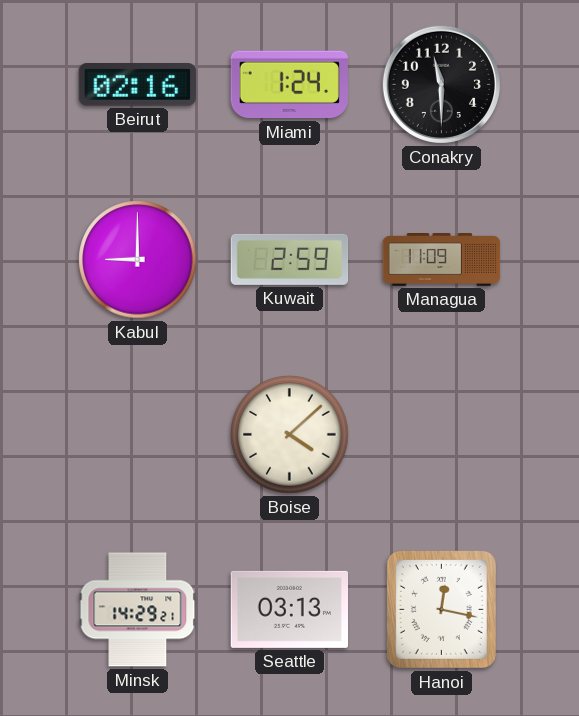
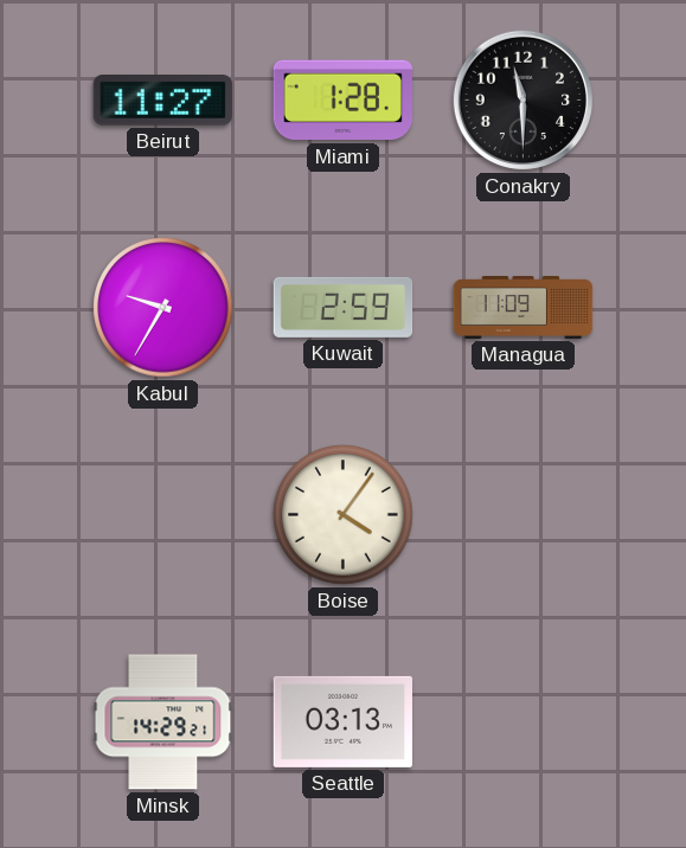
Beirut: 02:16 -> 11:27
Miami: 1:24 -> 1:28
Kabul: 9:00 -> 9:35
Boise: 4:08 -> 4:06
Hanoi: 12:17 -> none
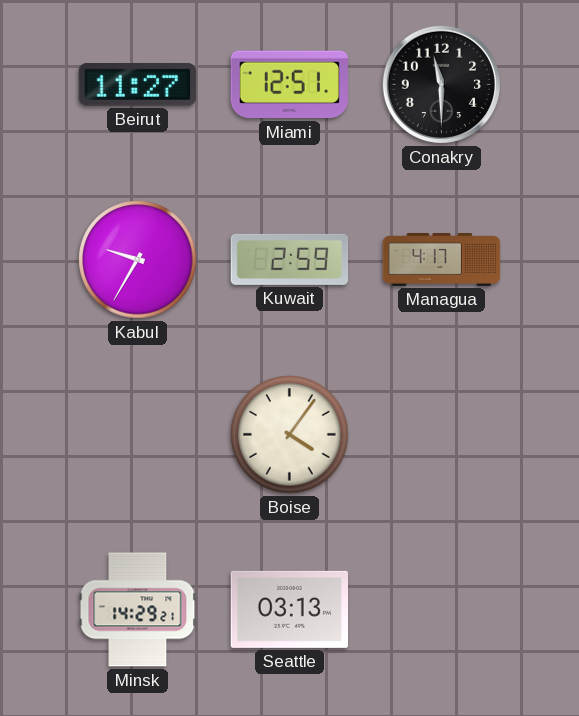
Miami: 1:28 -> 12:51
Managua: 11:09 -> 4:17
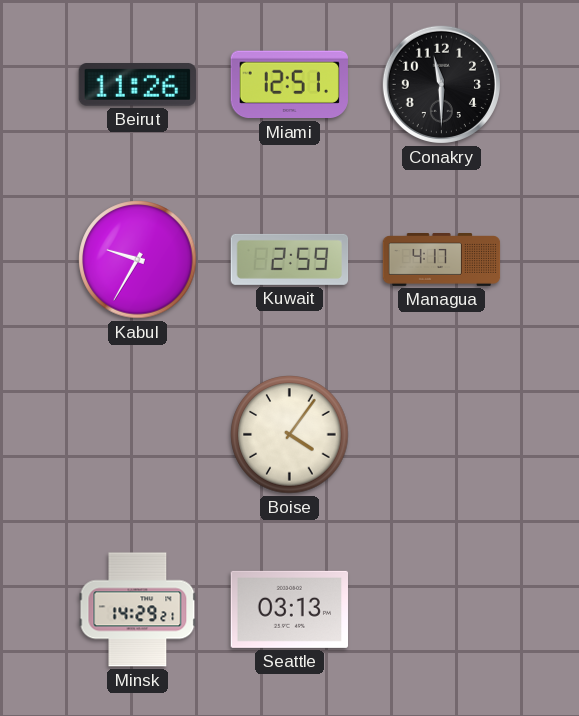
Beirut: 11:27 -> 11:26
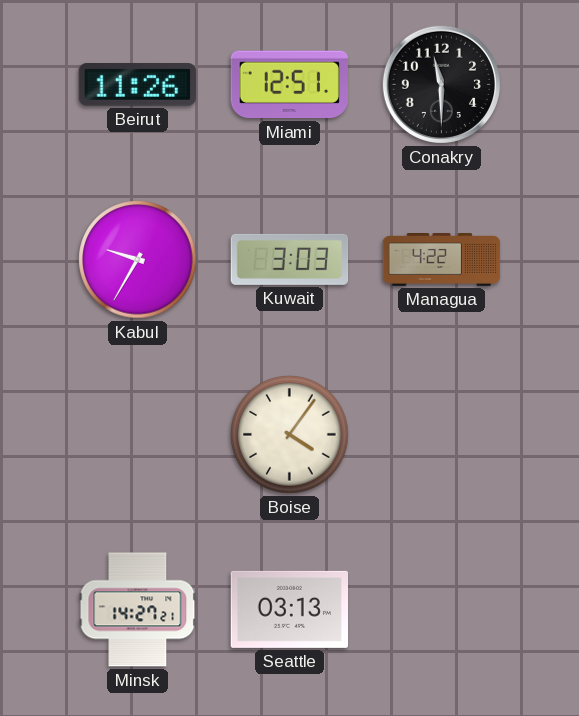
Kuwait: 2:59 -> 3:03
Managua: 4:17 -> 4:22
Minsk: 14:29 -> 14:27
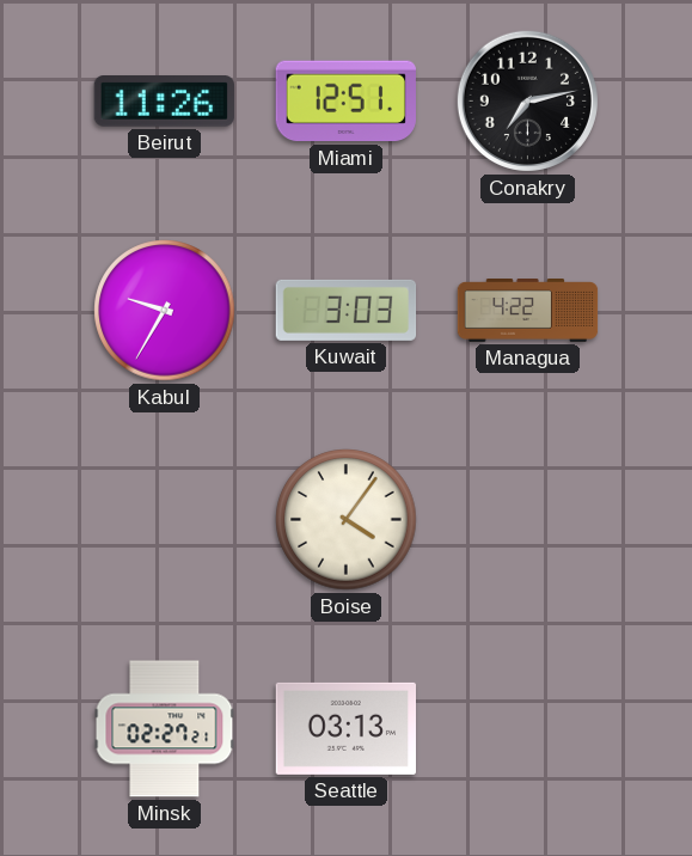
Conakry: 11:30 -> 7:13
Minsk: 14:27 -> 02:27
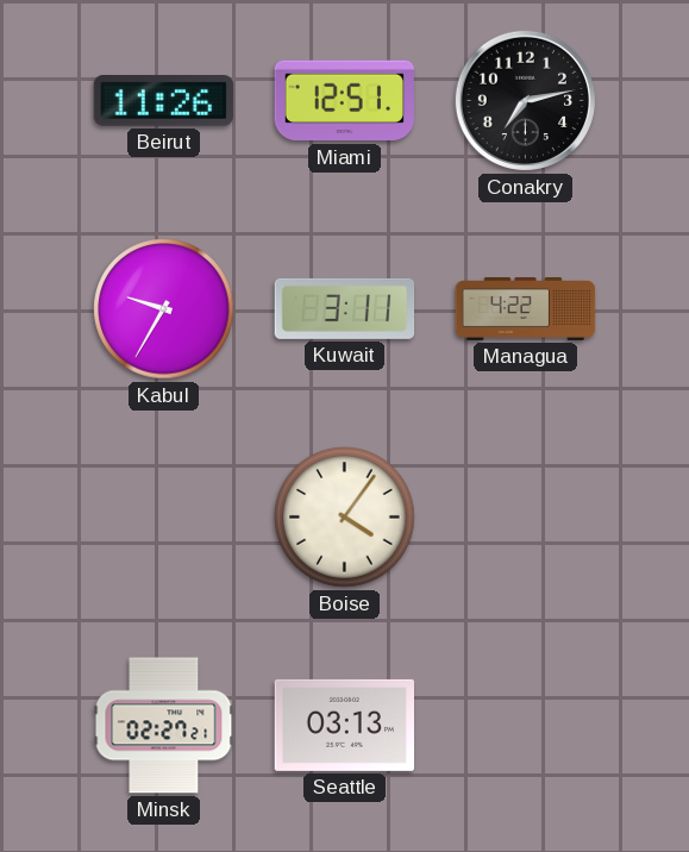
Kuwait: 3:03 -> 3:11
